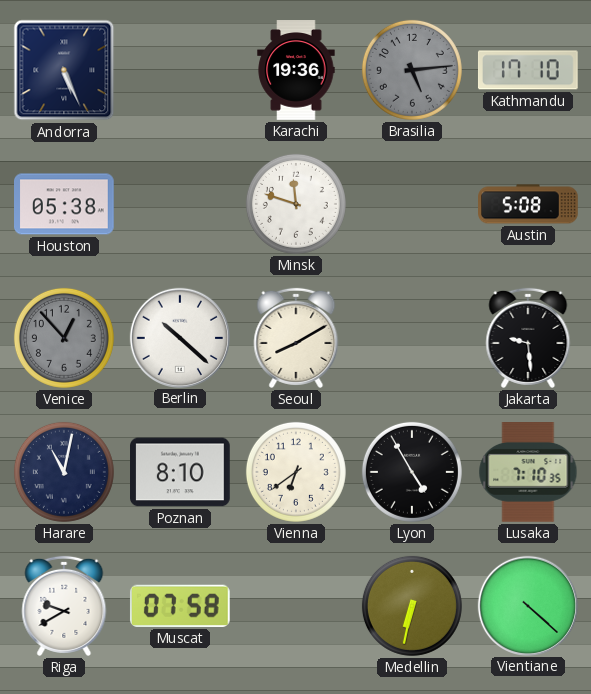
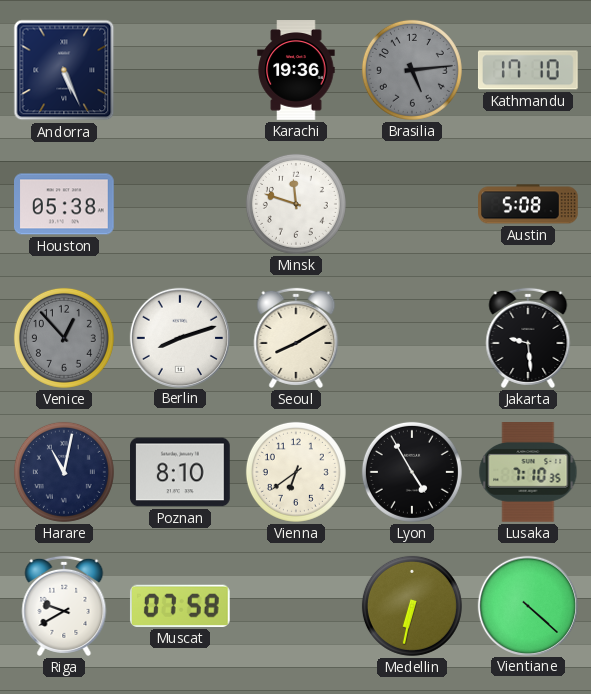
Berlin: 10:22 -> 8:12
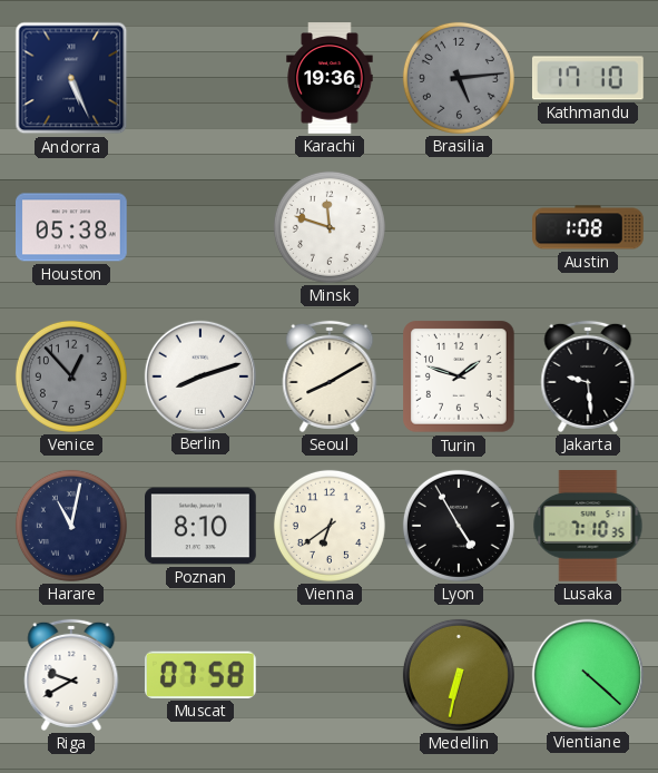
Austin: 5:08 -> 1:08
Turin: none -> 1:48
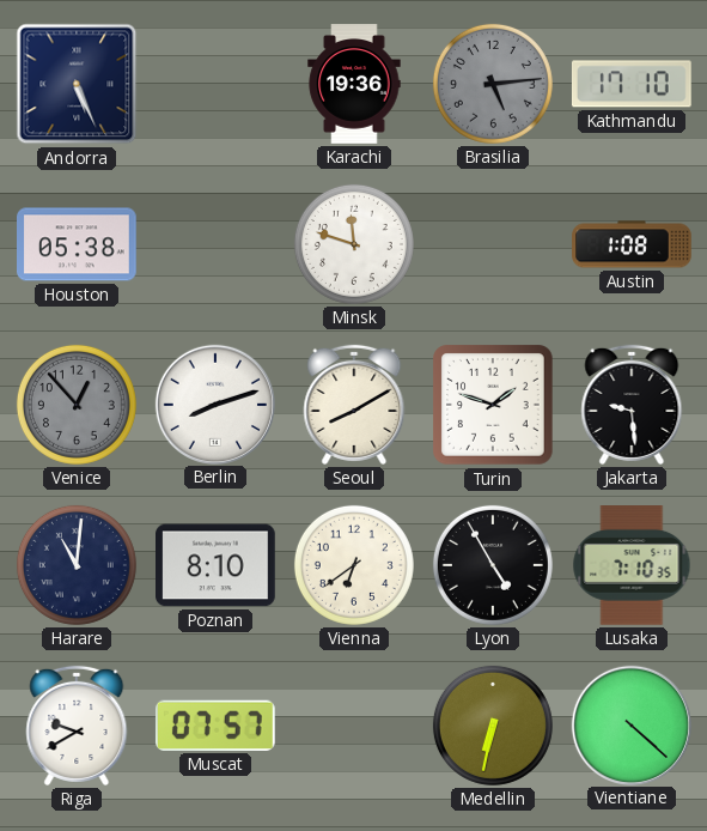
Harare: 11:02 -> 11:01
Muscat: 07:58 -> 07:57
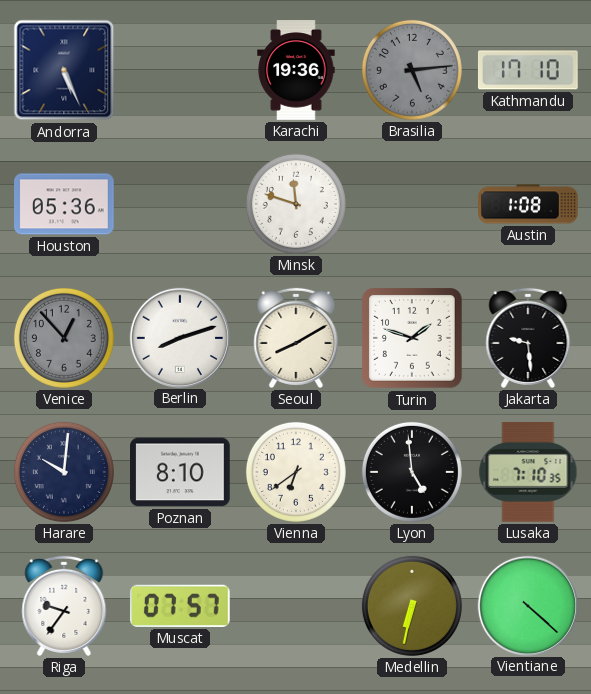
Houston: 05:38 -> 05:36
Harare: 11:01 -> 10:01
Lyon: 4:55 -> 4:59
Riga: 9:40 -> 9:36
